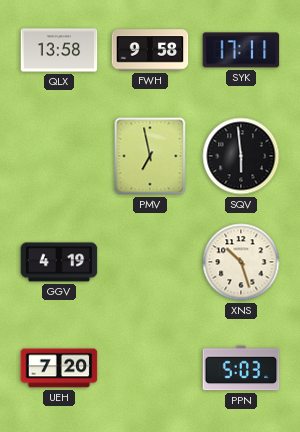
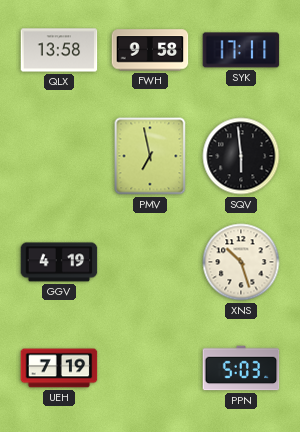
UEH: 7:20 -> 7:19
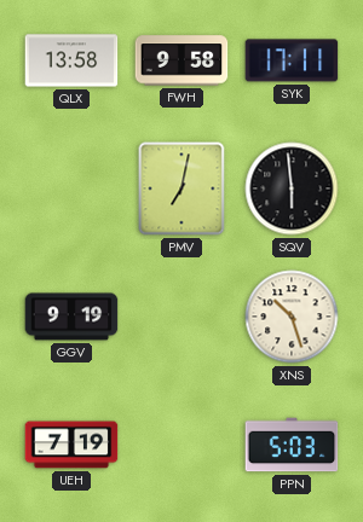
PMV: 6:58 -> 7:02
GGV: 4:19 -> 9:19
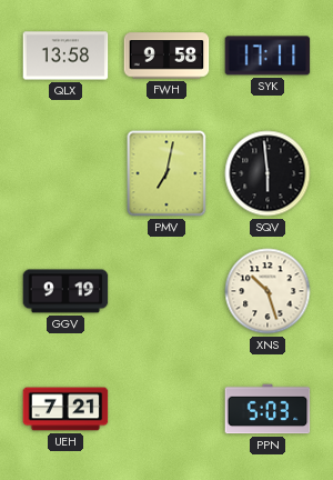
UEH: 7:19 -> 7:21
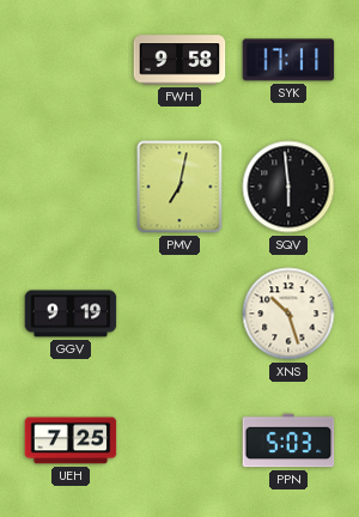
QLX: 13:58 -> none
UEH: 7:21 -> 7:25
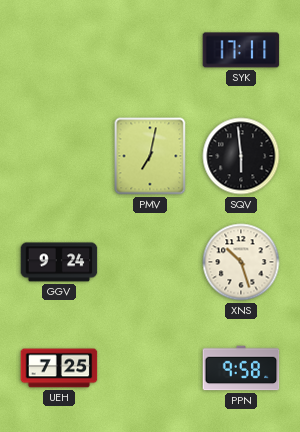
FWH: 9:58 -> none
GGV: 9:19 -> 9:24
PPN: 5:03 -> 9:58
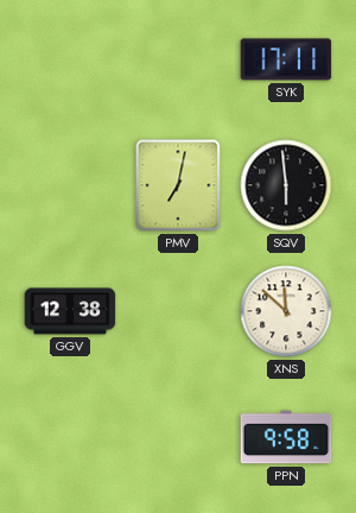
GGV: 9:24 -> 12:38
XNS: 10:27 -> 11:52
UEH: 7:25 -> none
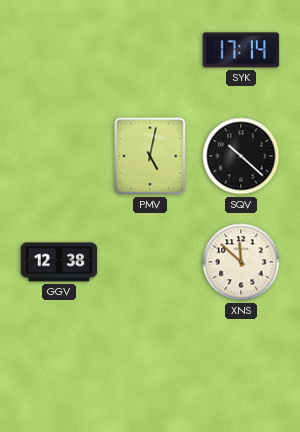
SYK: 17:11 -> 17:14
PMV: 7:02 -> 5:02
SQV: 5:59 -> 10:22
PPN: 9:58 -> none
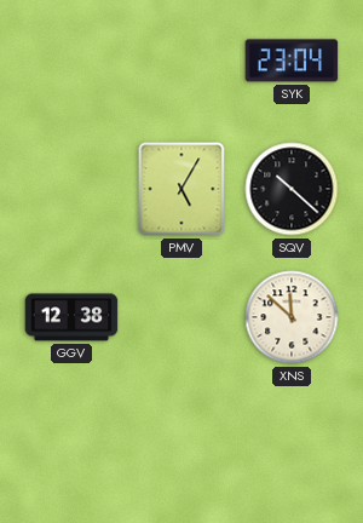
SYK: 17:14 -> 23:04
PMV: 5:02 -> 5:05
